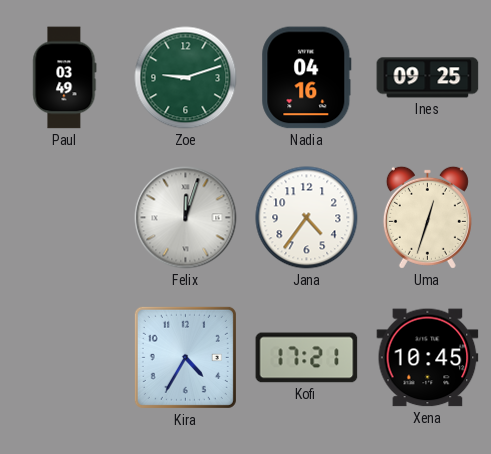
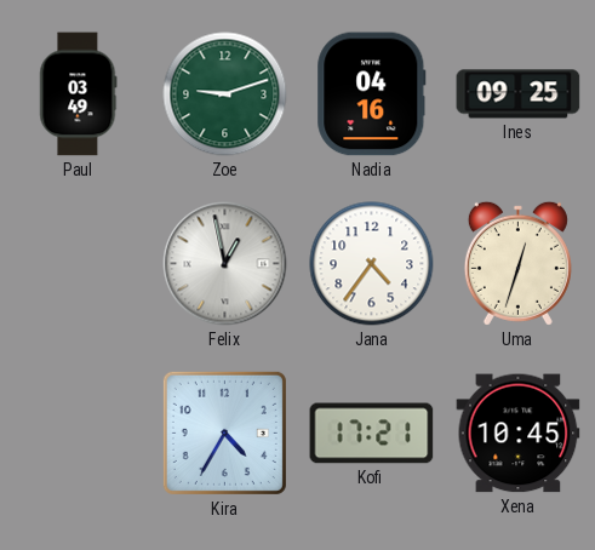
Felix: 12:03 -> 12:58
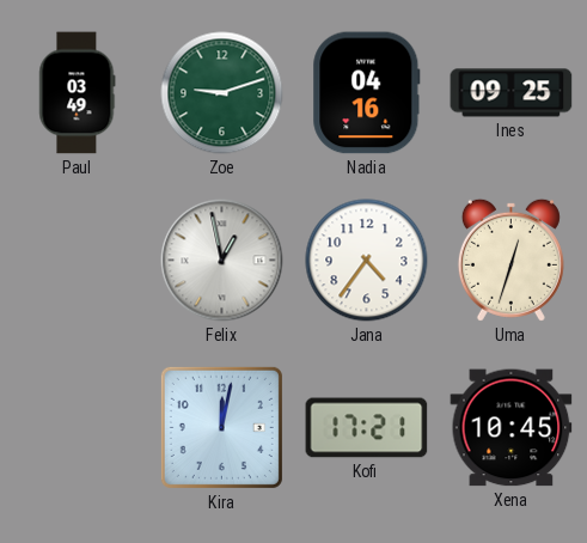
Kira: 4:35 -> 12:02
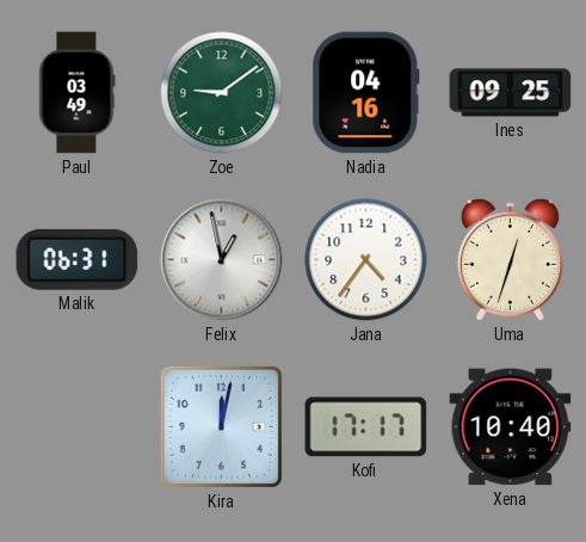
Zoe: 9:12 -> 9:09
Malik: none -> 06:31
Kofi: 17:21 -> 17:17
Xena: 10:45 -> 10:40
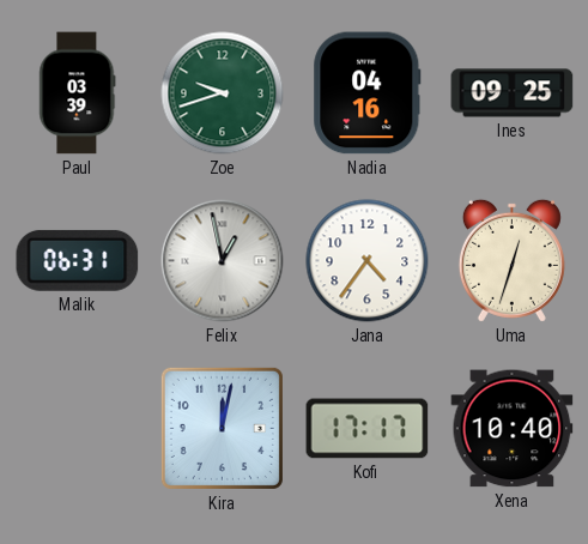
Paul: 03:49 -> 03:39
Zoe: 9:09 -> 9:42
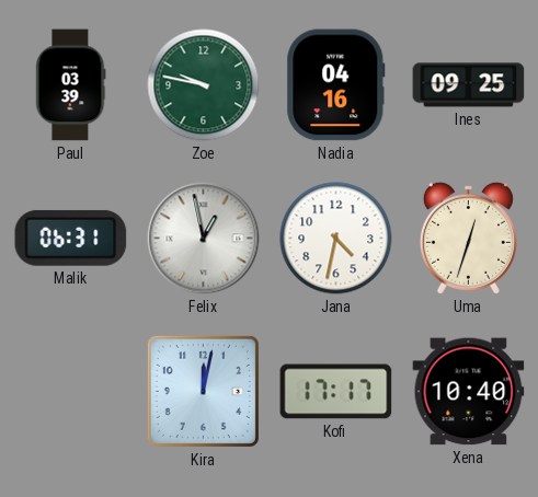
Zoe: 9:42 -> 9:47
Jana: 4:36 -> 4:32
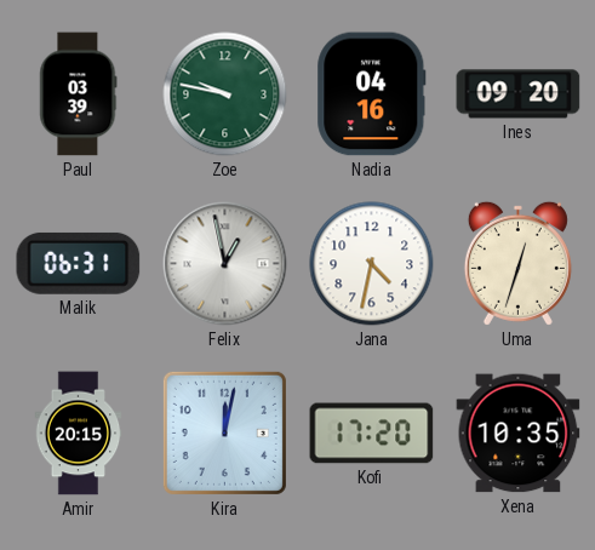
Ines: 09:25 -> 09:20
Amir: none -> 20:15
Kofi: 17:17 -> 17:20
Xena: 10:40 -> 10:35
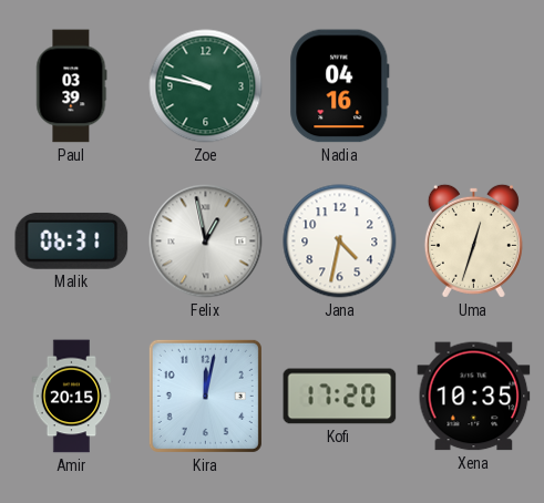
Ines: 09:20 -> none
